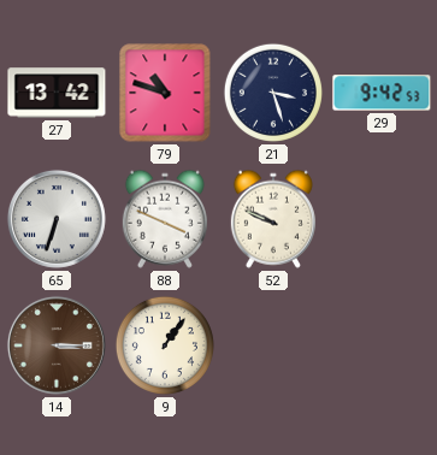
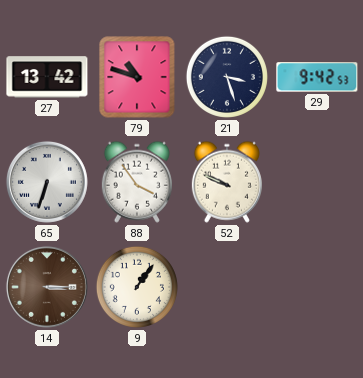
88: 3:49 -> 3:54
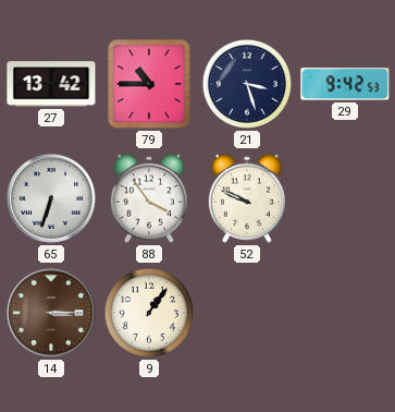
79: 10:48 -> 10:45
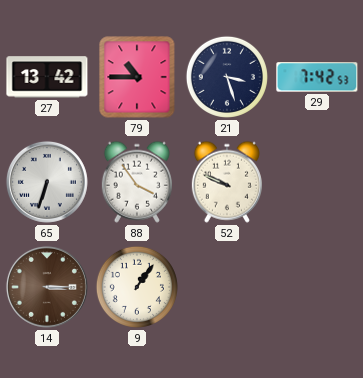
29: 9:42 -> 7:42
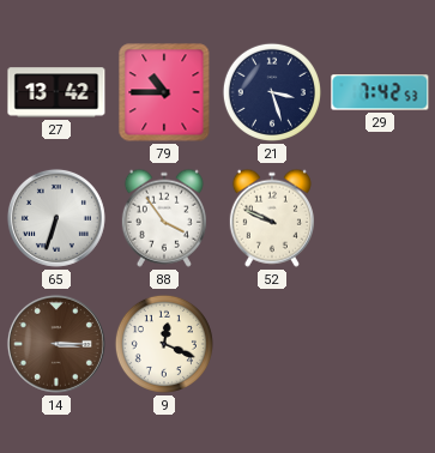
9: 1:06 -> 12:19
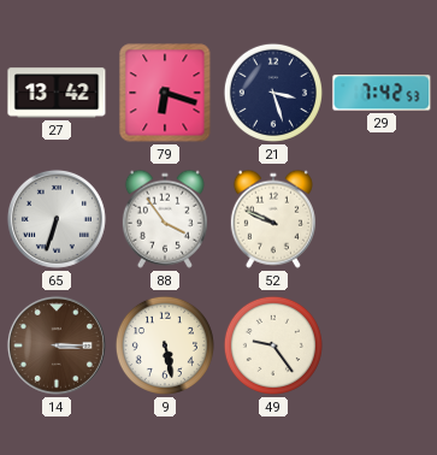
79: 10:45 -> 6:18
9: 12:19 -> 5:28
49: none -> 9:24
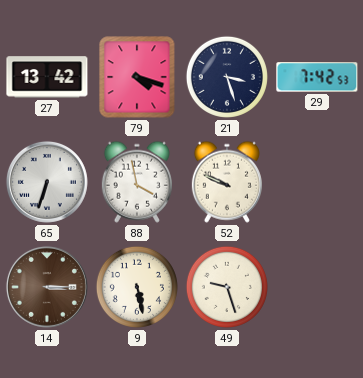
79: 6:18 -> 4:18
88: 3:54 -> 3:58
49: 9:24 -> 9:27
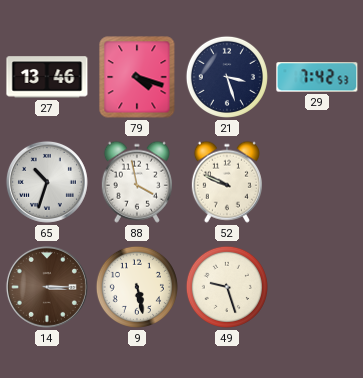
27: 13:42 -> 13:46
65: 6:33 -> 10:33
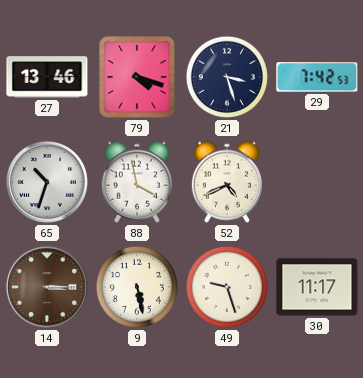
52: 9:49 -> 4:41
30: none -> 11:17
